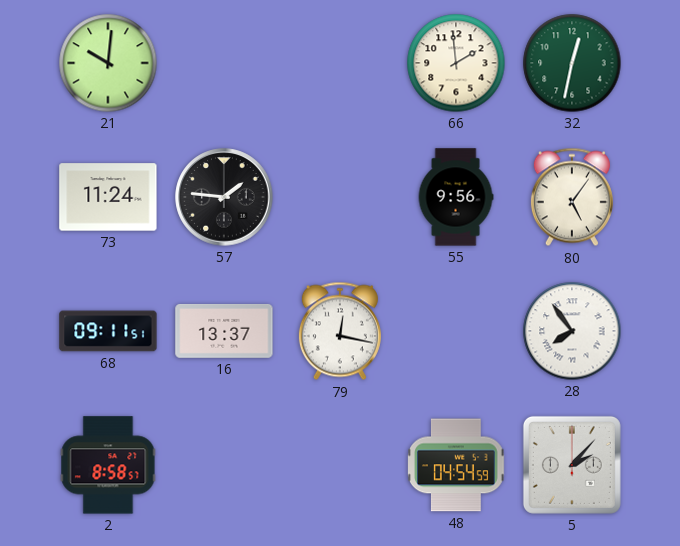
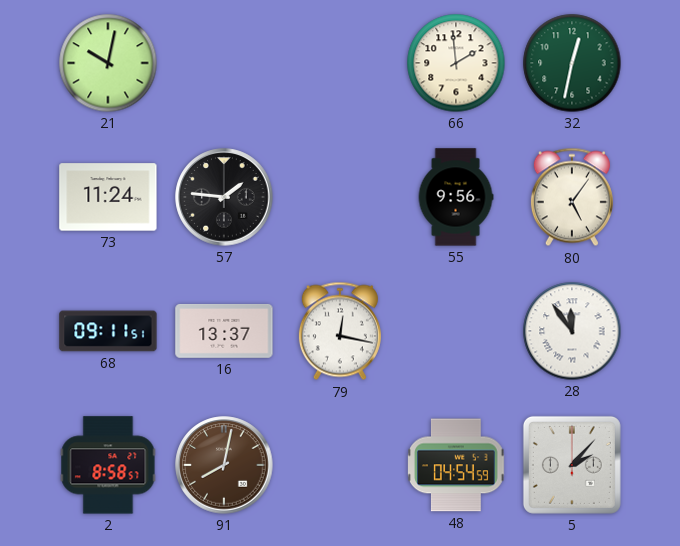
21: 10:01 -> 10:02
28: 7:54 -> 11:54
91: none -> 8:02
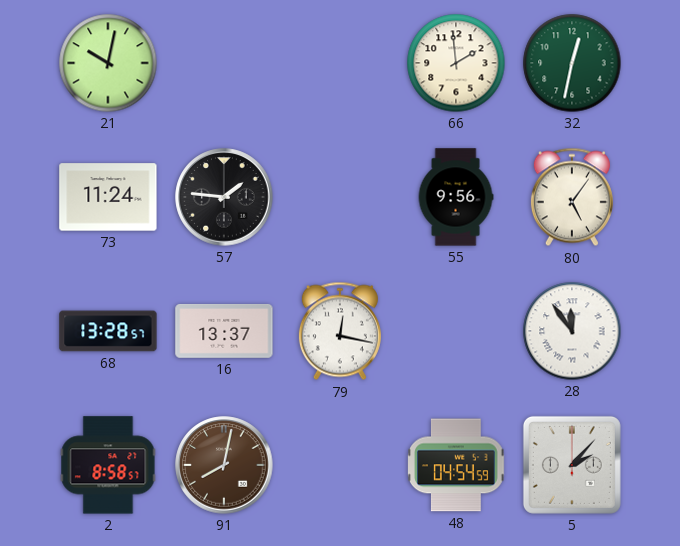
68: 09:11 -> 13:28
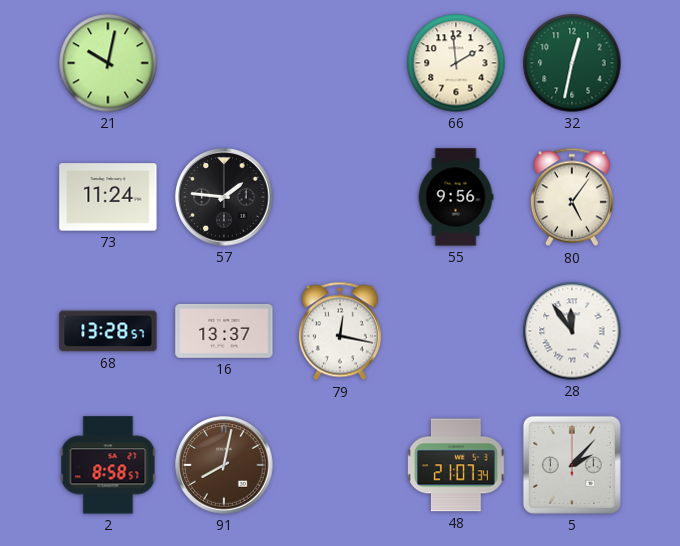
48: 04:54 -> 21:07
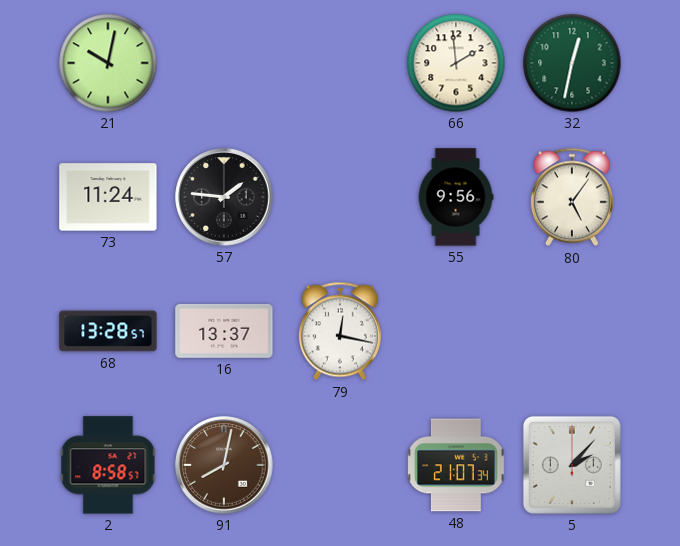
28: 11:54 -> none
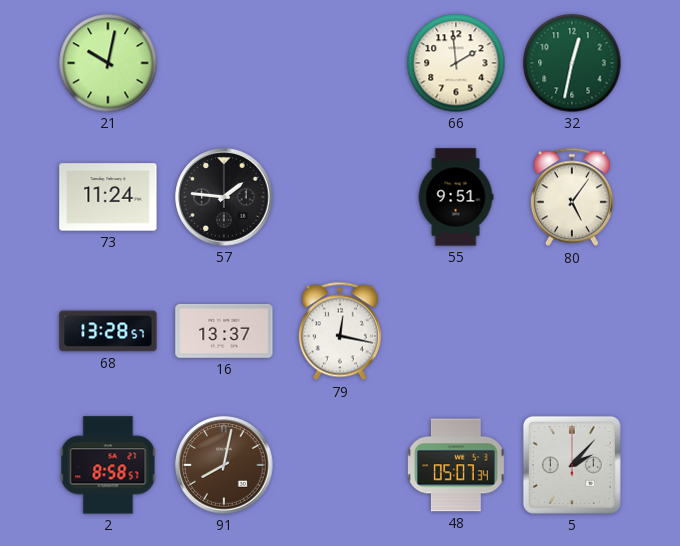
55: 9:56 -> 9:51
48: 21:07 -> 05:07
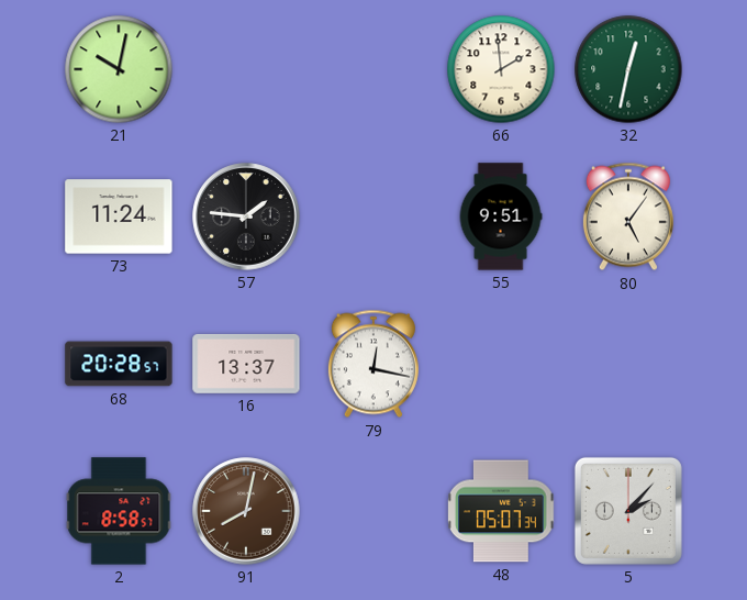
68: 13:28 -> 20:28
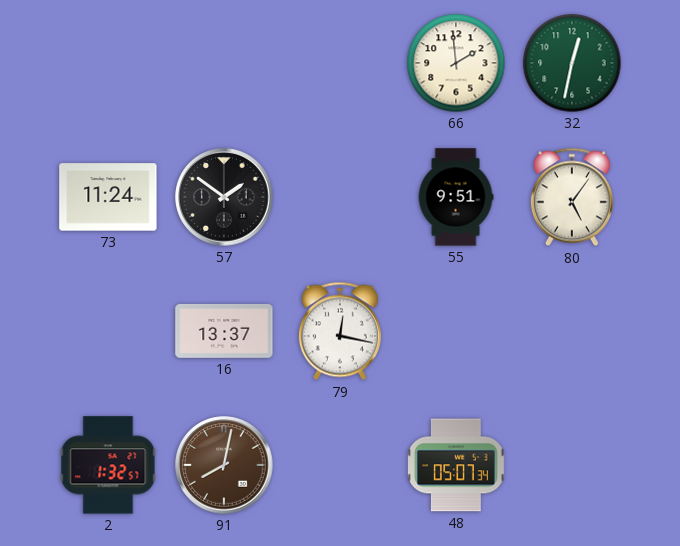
21: 10:02 -> none
57: 1:46 -> 1:51
68: 20:28 -> none
2: 8:58 -> 1:32
5: 2:07 -> none
